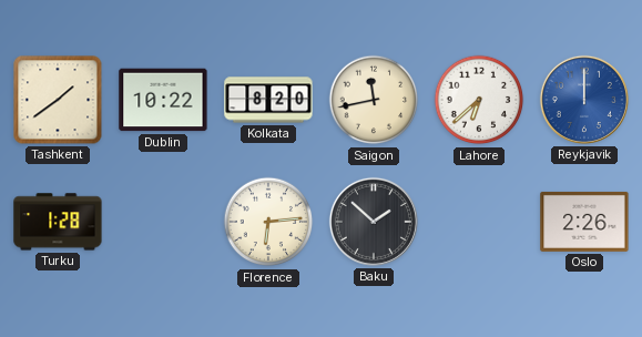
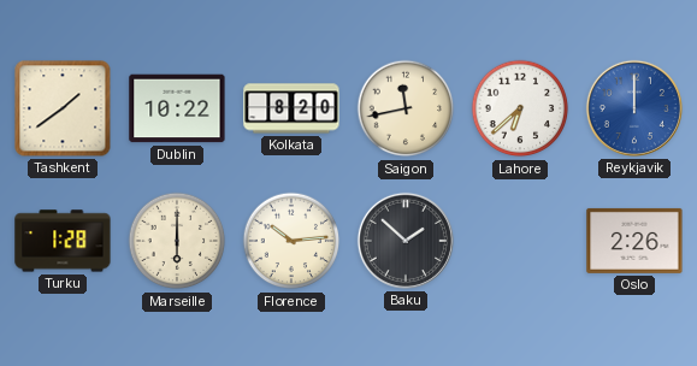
Marseille: none -> 6:00
Florence: 6:14 -> 10:14
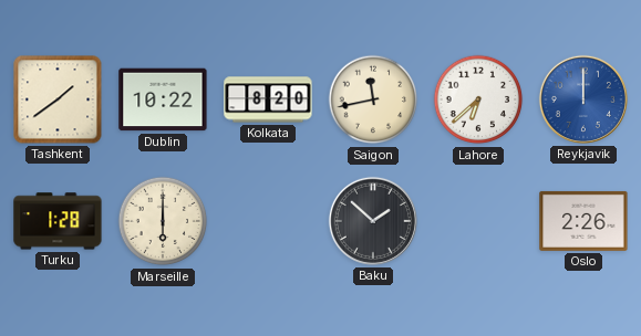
Florence: 10:14 -> none
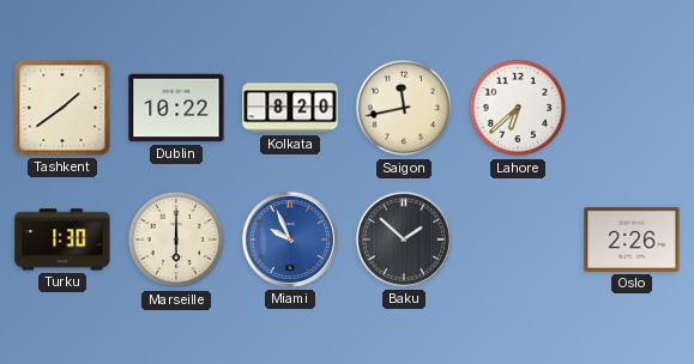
Reykjavik: 12:00 -> none
Turku: 1:28 -> 1:30
Miami: none -> 9:56
